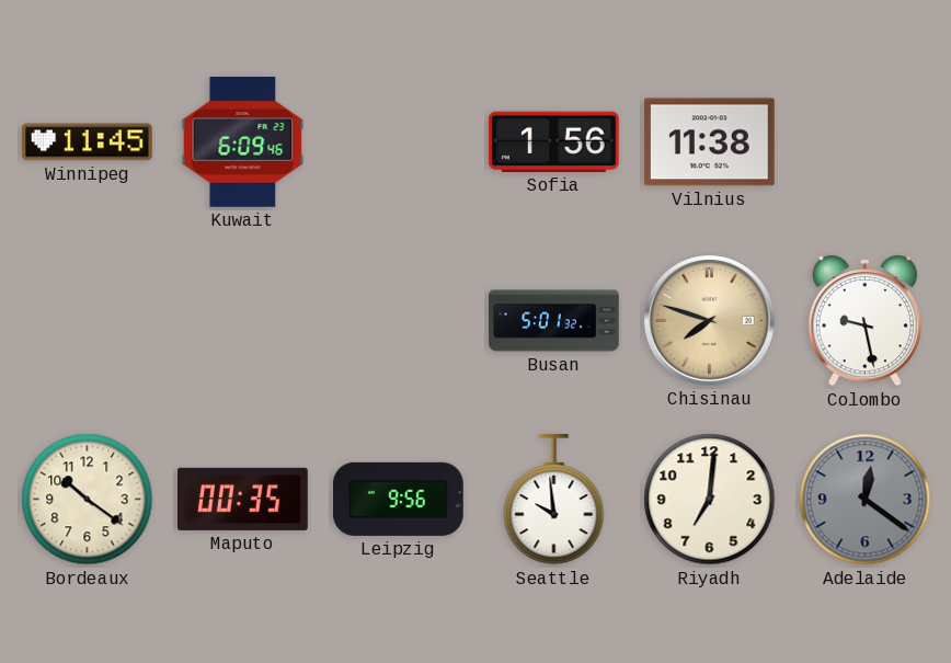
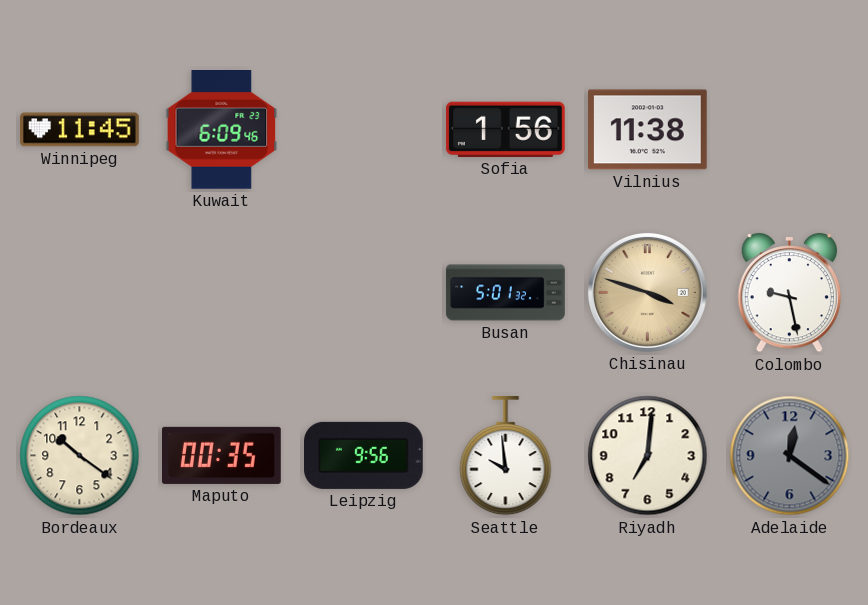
Chisinau: 7:48 -> 3:48
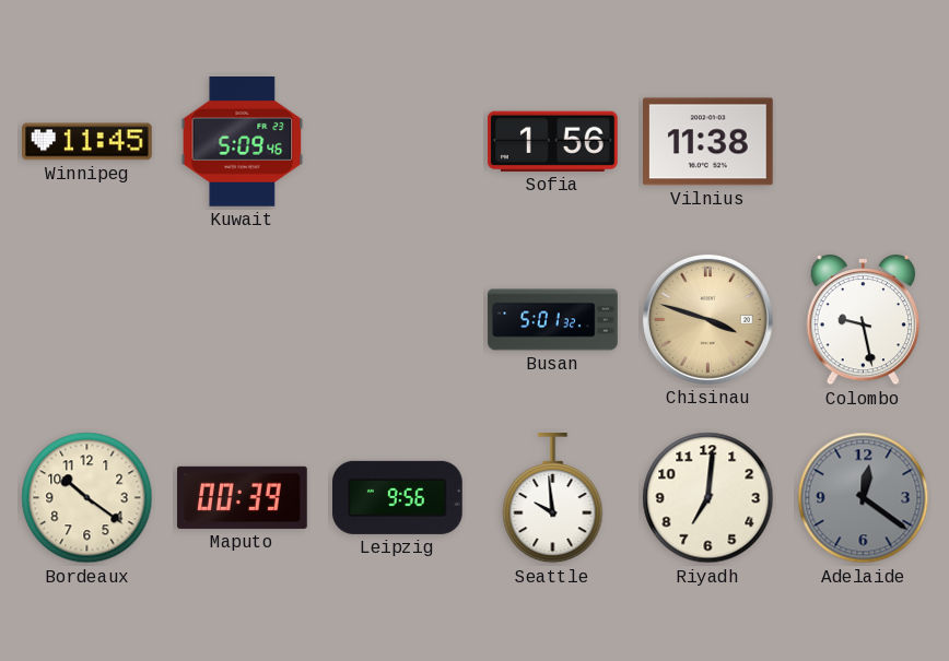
Kuwait: 6:09 -> 5:09
Maputo: 00:35 -> 00:39
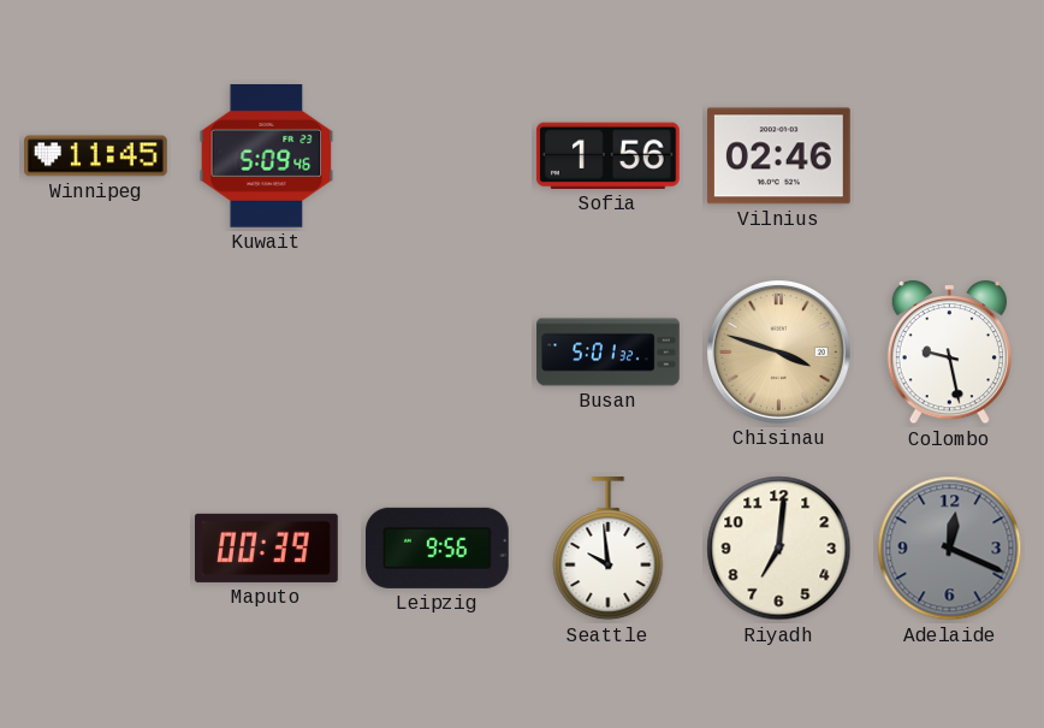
Vilnius: 11:38 -> 02:46
Bordeaux: 10:21 -> none
Adelaide: 12:21 -> 12:19
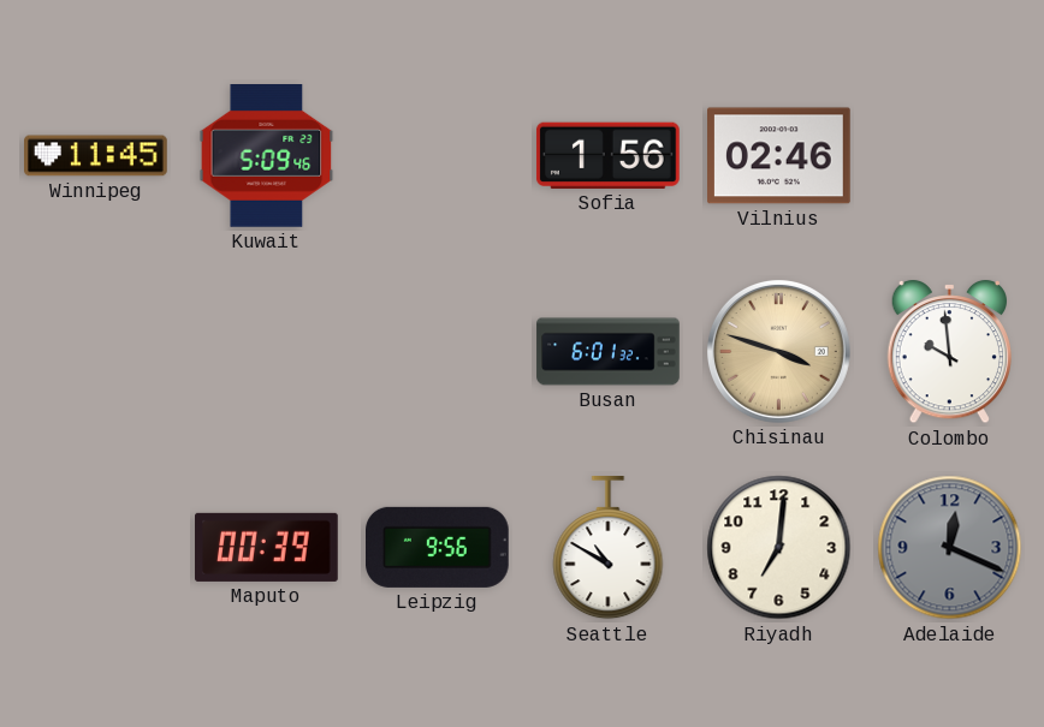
Busan: 5:01 -> 6:01
Colombo: 9:28 -> 9:59
Seattle: 9:59 -> 10:50
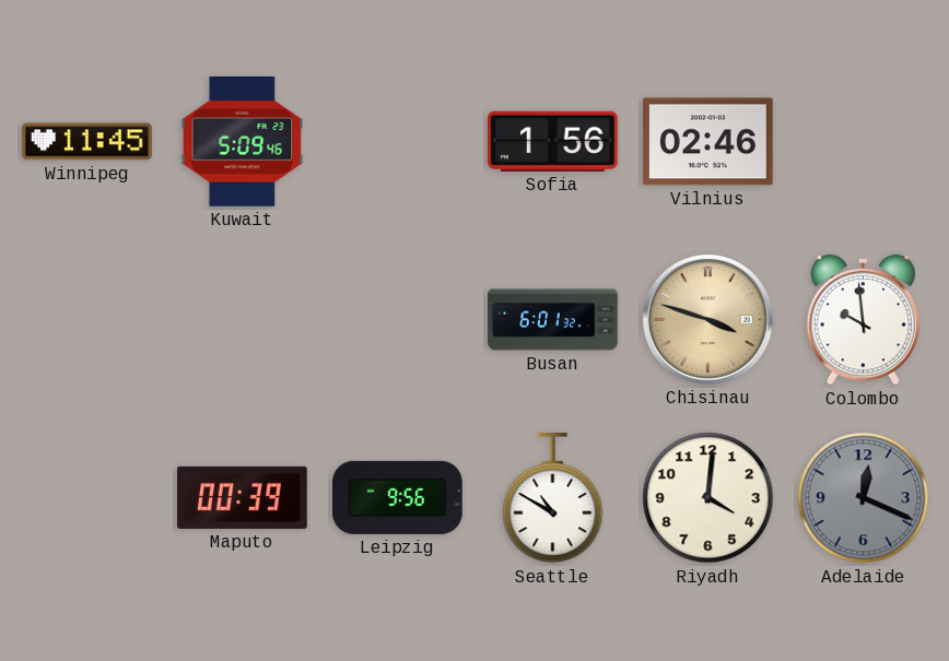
Riyadh: 7:01 -> 4:01
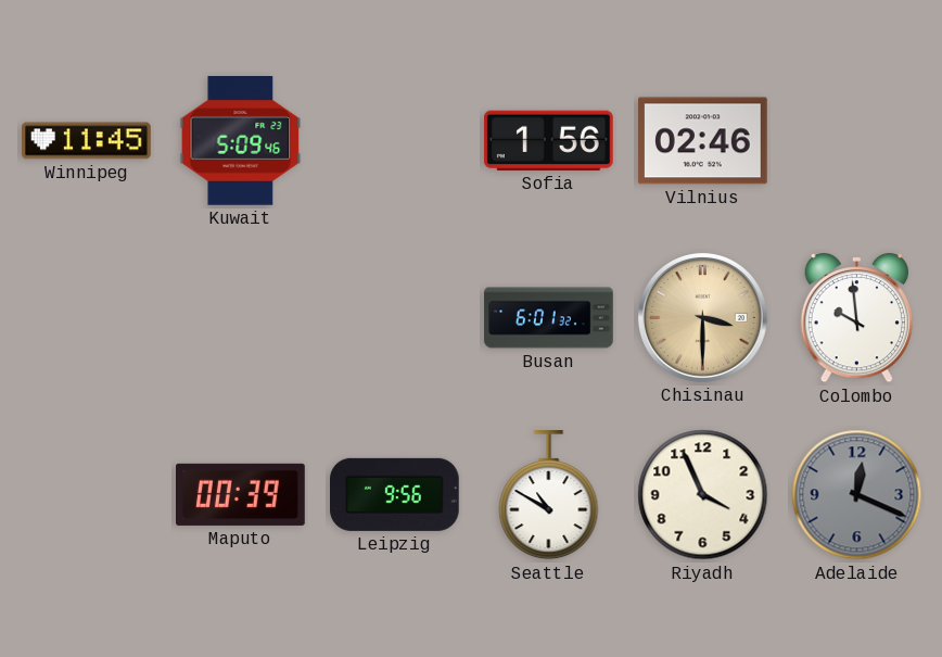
Chisinau: 3:48 -> 3:30
Riyadh: 4:01 -> 3:56
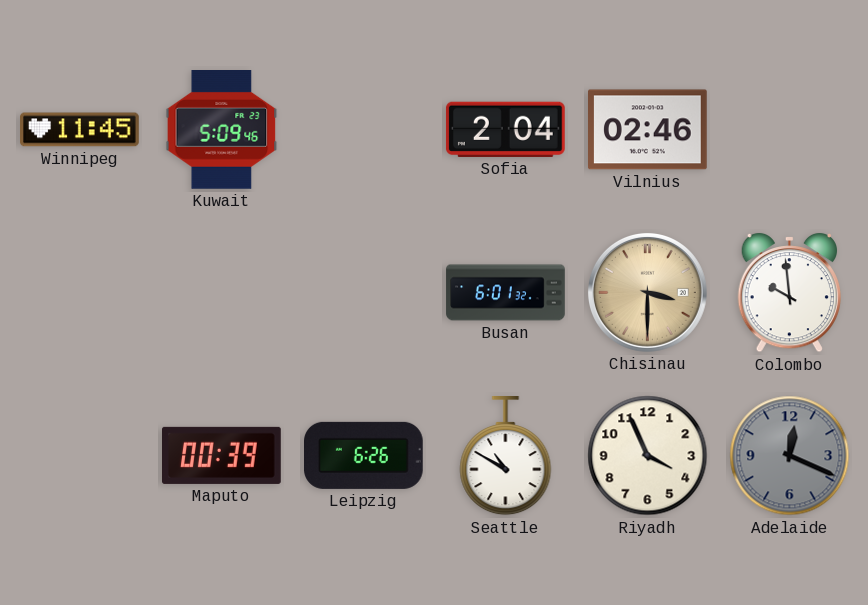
Sofia: 1:56 -> 2:04
Leipzig: 9:56 -> 6:26
